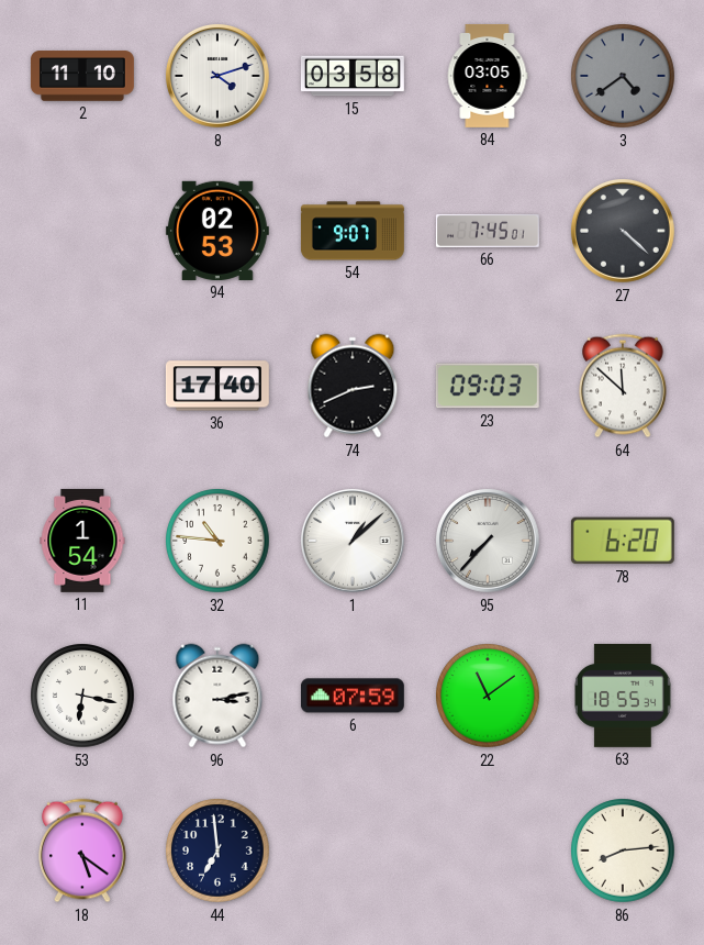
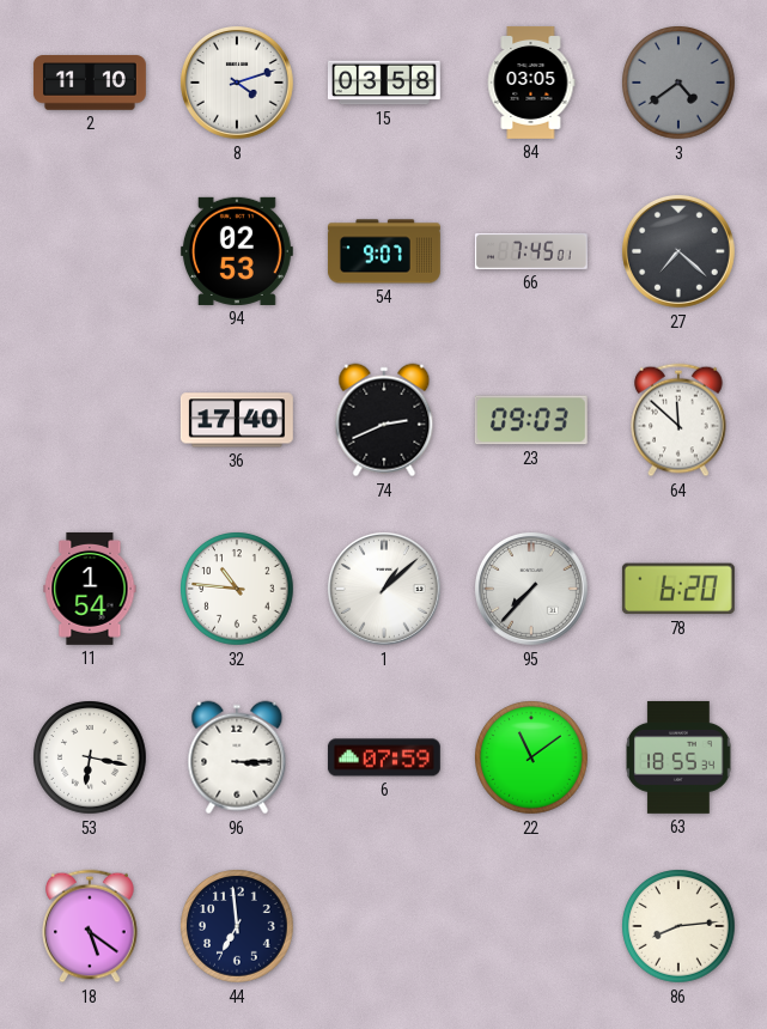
27: 4:22 -> 7:22
96: 3:13 -> 3:15
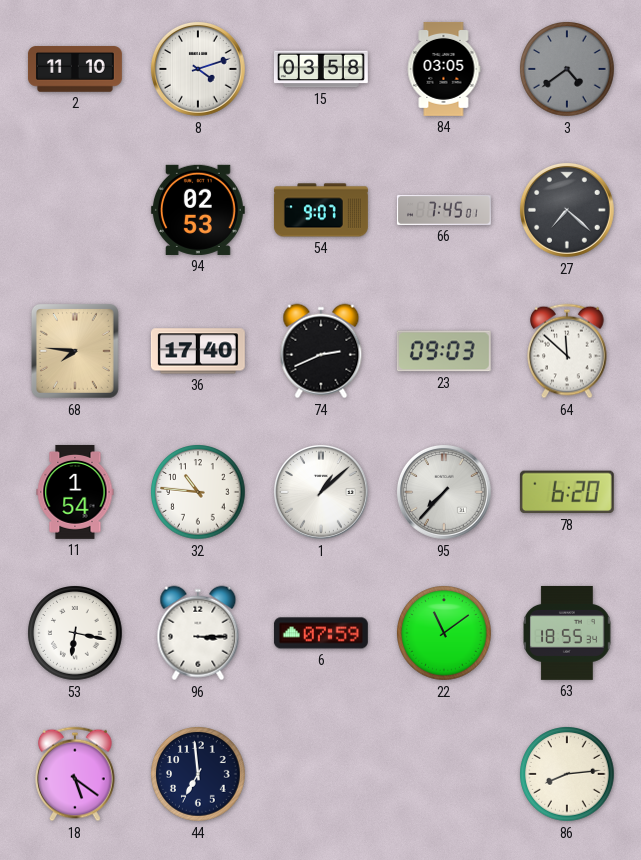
68: none -> 7:46
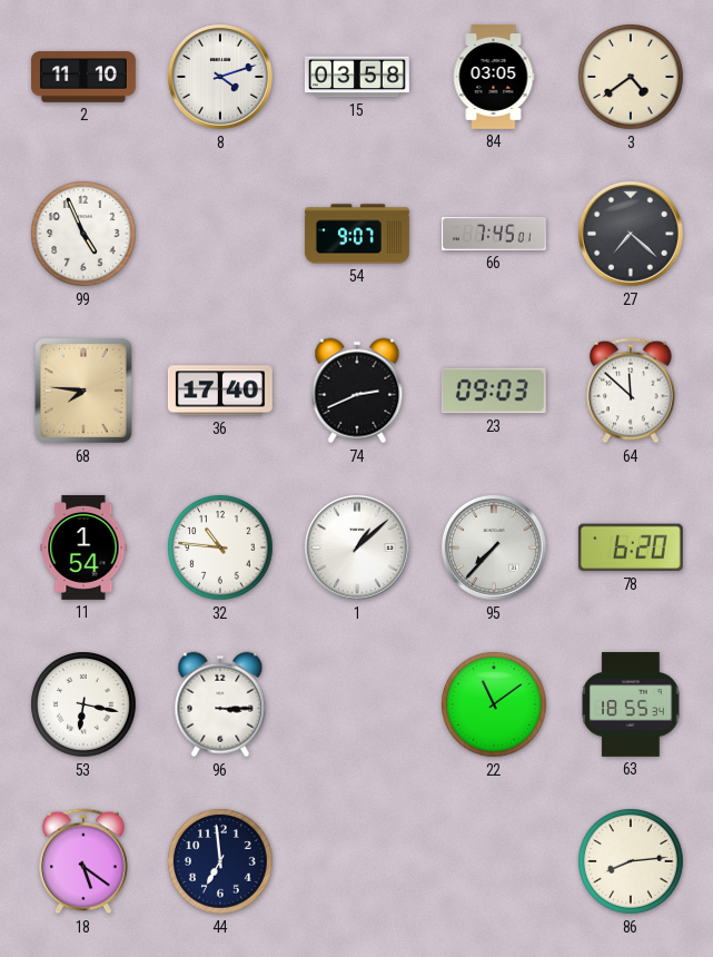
3 dial: grey -> cream
99: none -> 4:56
94: 02:53 -> none
6: 07:59 -> none
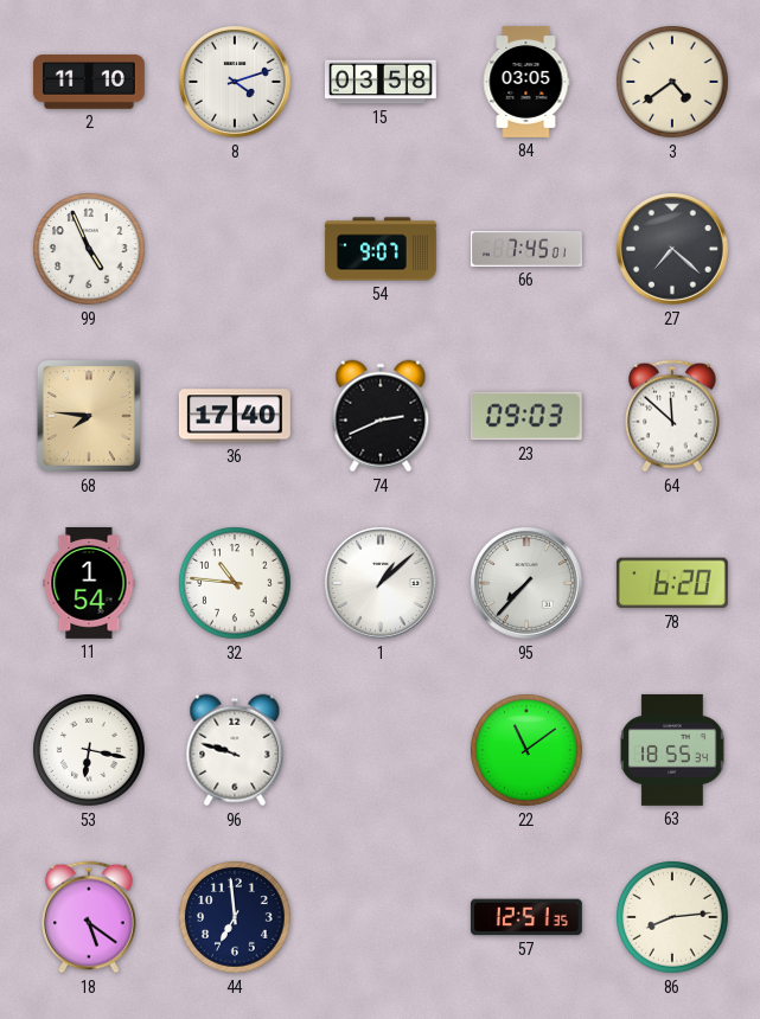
96: 3:15 -> 9:48
57: none -> 12:51
